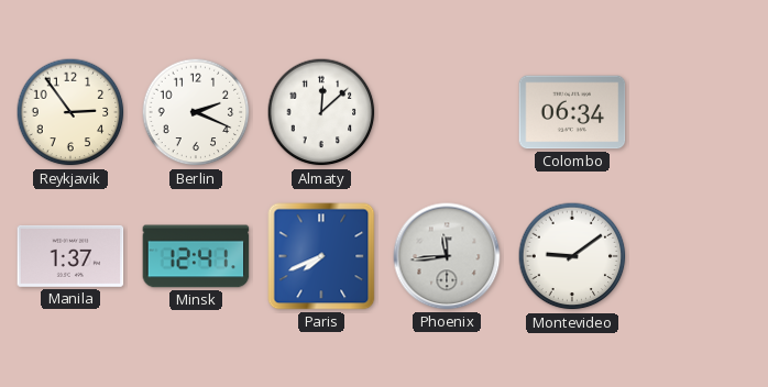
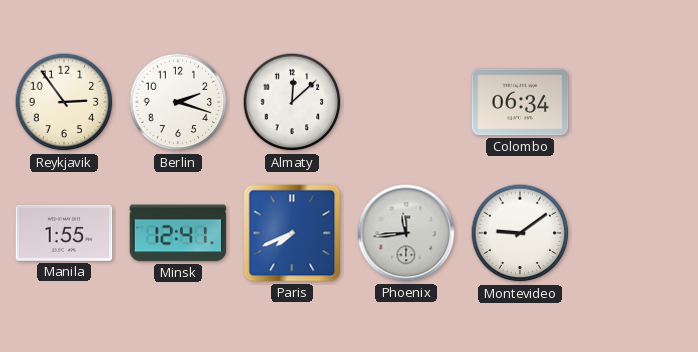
Berlin: 2:19 -> 2:18
Manila: 1:37 -> 1:55
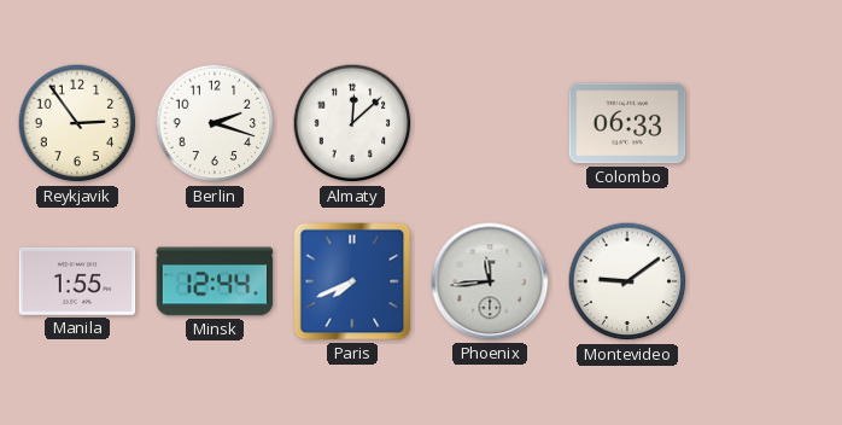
Colombo: 06:34 -> 06:33
Minsk: 12:41 -> 12:44
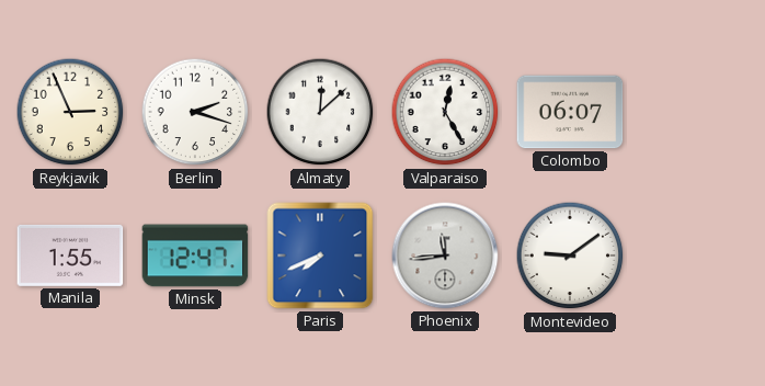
Reykjavik: 2:54 -> 2:56
Valparaiso: none -> 12:25
Colombo: 06:33 -> 06:07
Minsk: 12:44 -> 12:47
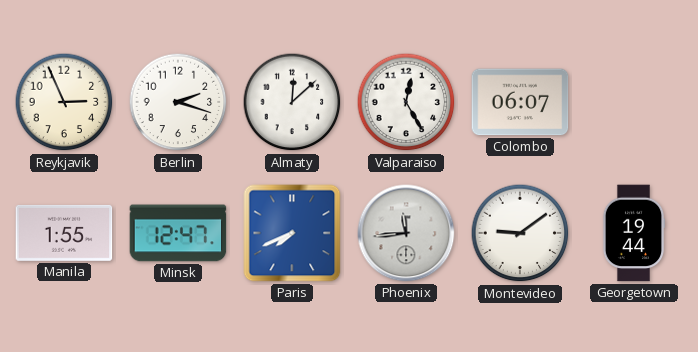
Georgetown: none -> 19:44
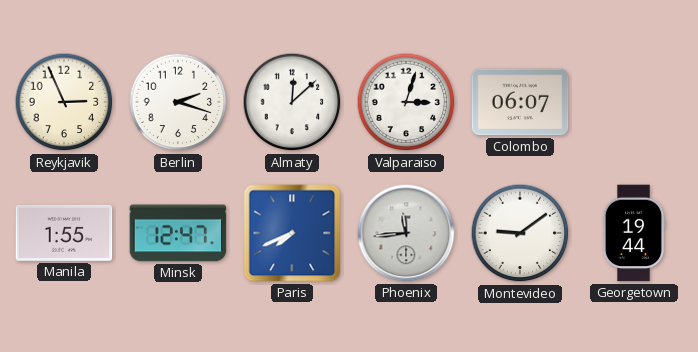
Valparaiso: 12:25 -> 3:03
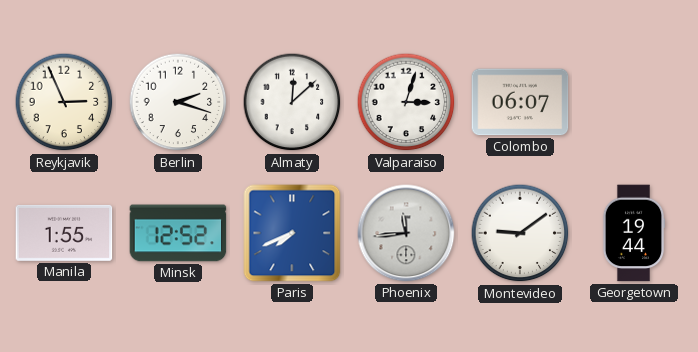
Minsk: 12:47 -> 12:52
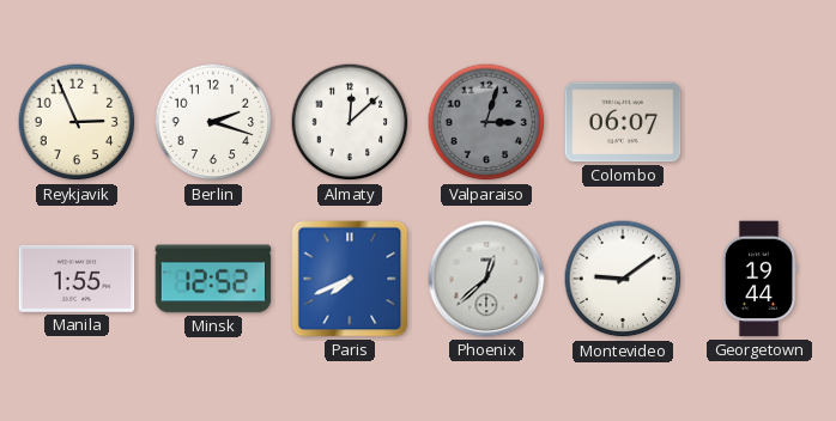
Valparaiso dial: white -> grey
Phoenix: 11:44 -> 12:38
